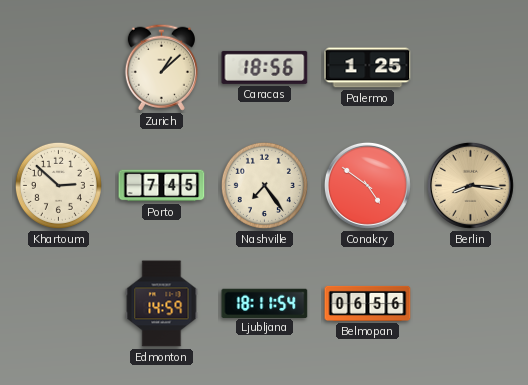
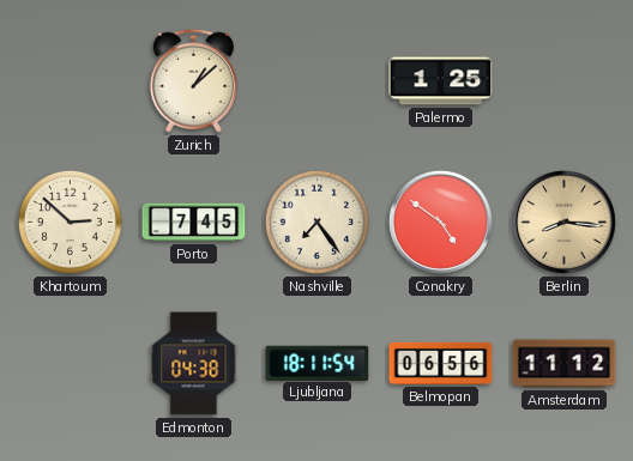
Caracas: 18:56 -> none
Edmonton: 14:59 -> 04:38
Amsterdam: none -> 11:12
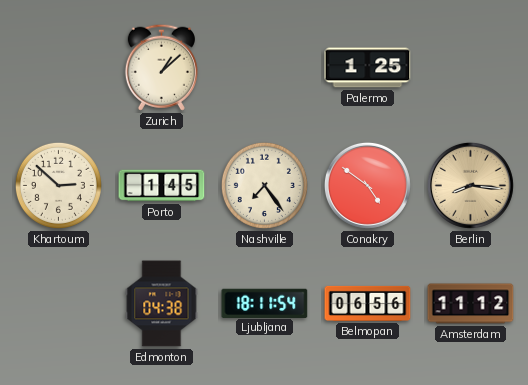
Porto: 7:45 -> 1:45
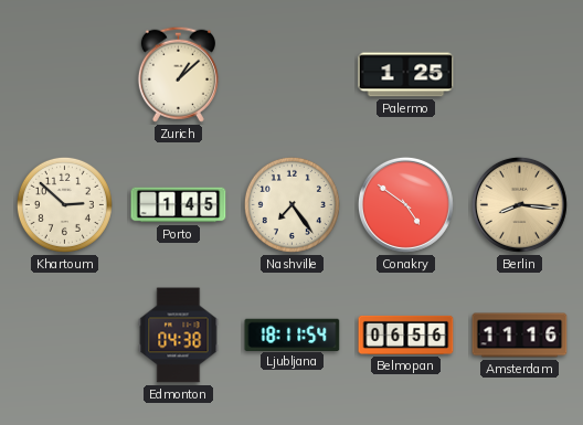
Amsterdam: 11:12 -> 11:16
